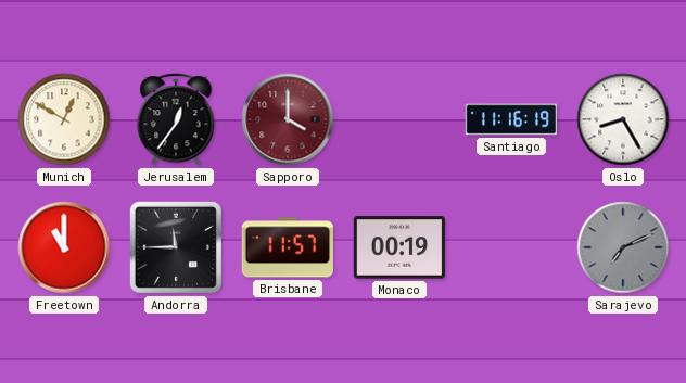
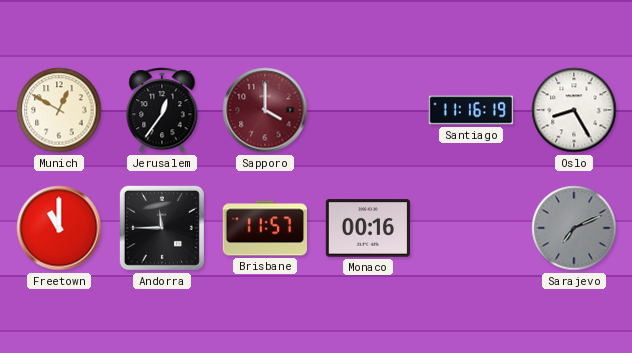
Monaco: 00:19 -> 00:16
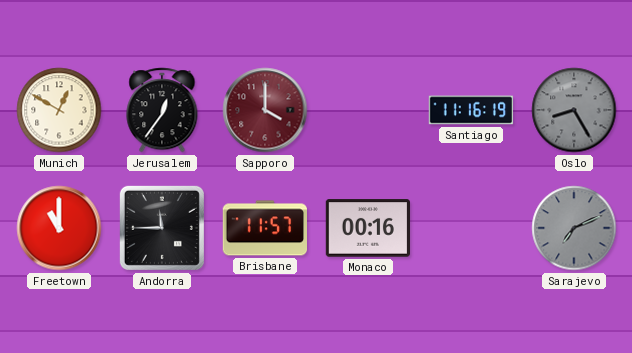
Oslo dial: white -> grey
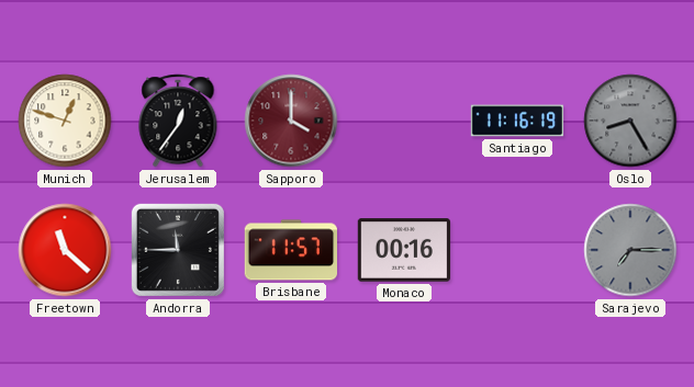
Munich: 12:50 -> 12:48
Freetown: 11:00 -> 11:22
Sarajevo: 7:11 -> 7:15
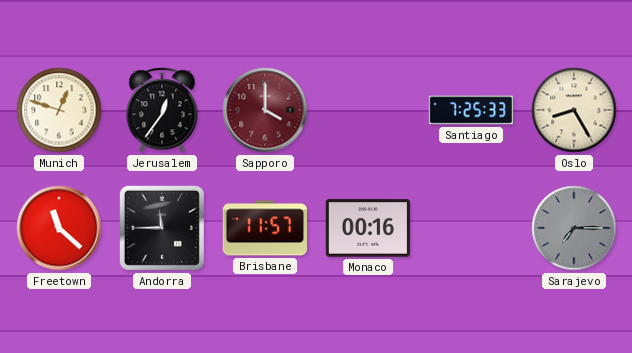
Santiago: 11:16 -> 7:25
Oslo dial: grey -> cream
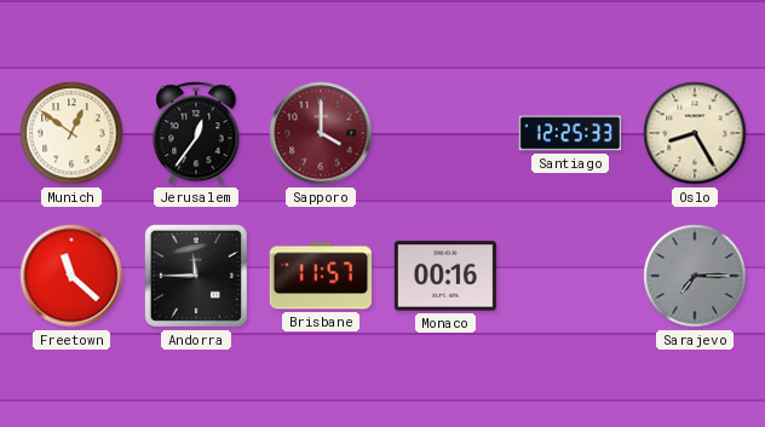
Munich: 12:48 -> 12:51
Santiago: 7:25 -> 12:25
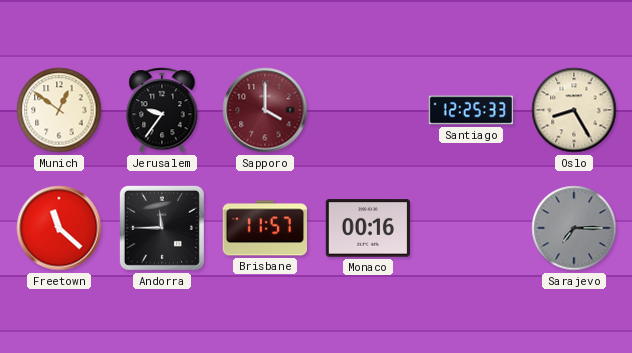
Jerusalem: 12:36 -> 9:36
